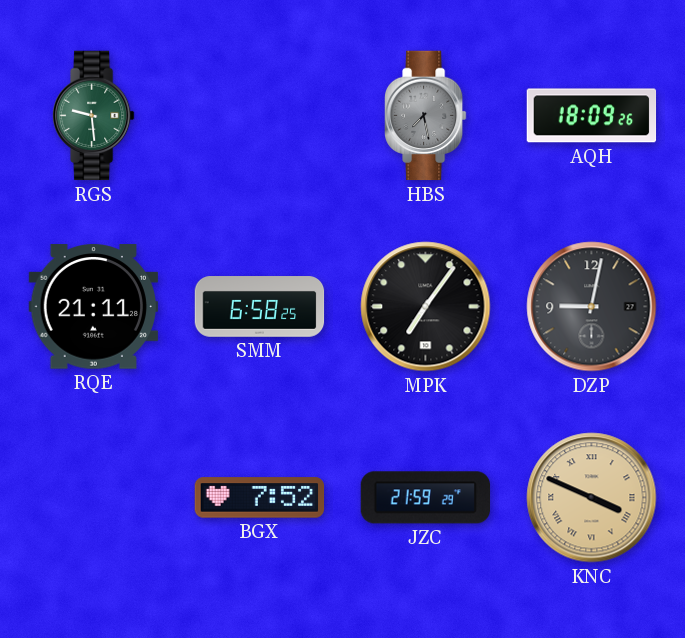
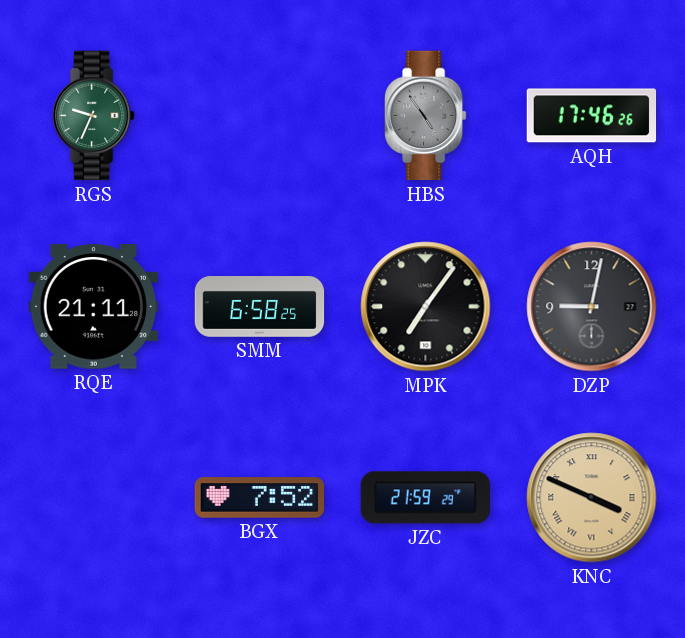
RGS: 9:29 -> 9:34
HBS: 7:28 -> 4:54
AQH: 18:09 -> 17:46
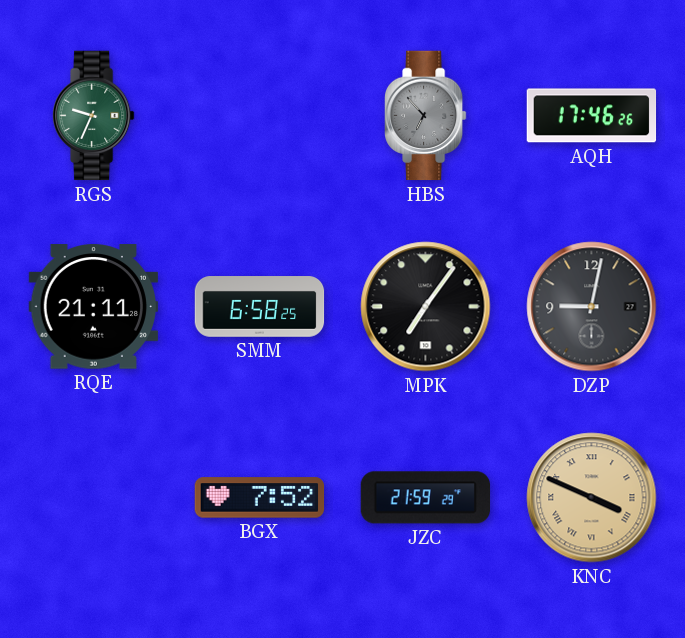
HBS: 4:54 -> 6:53
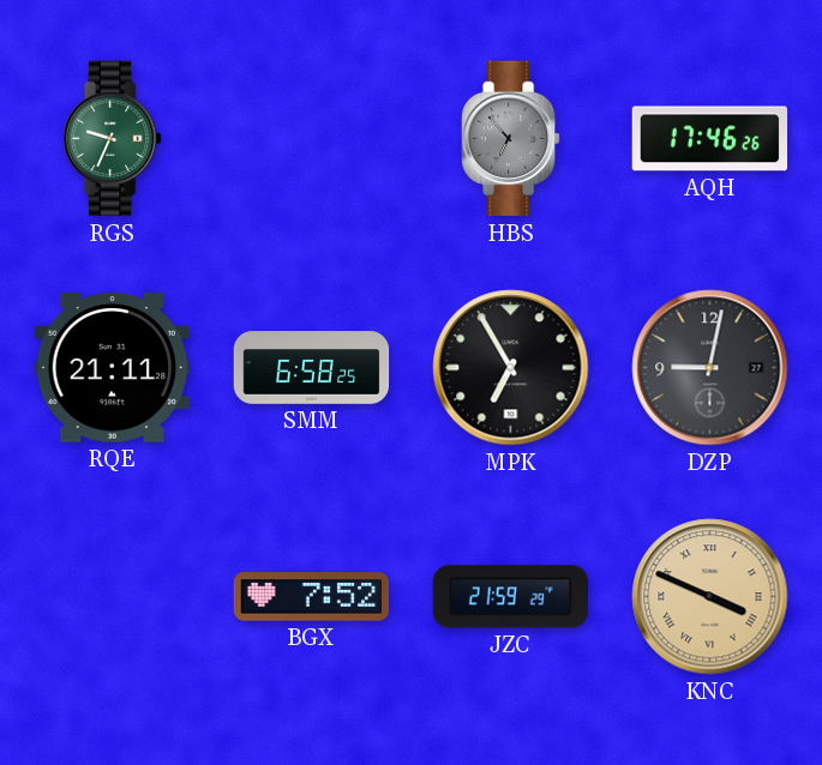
MPK: 7:06 -> 6:55
